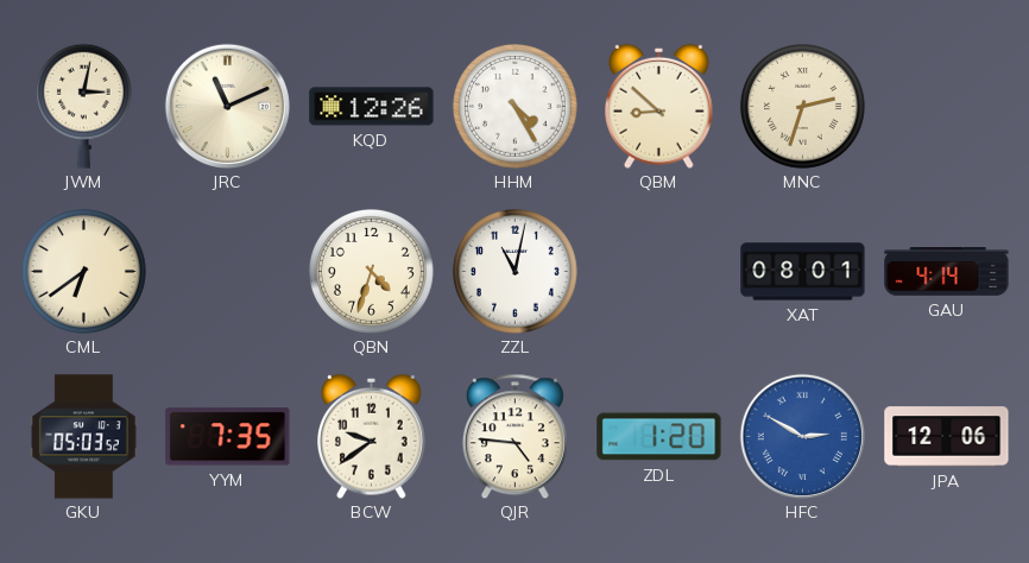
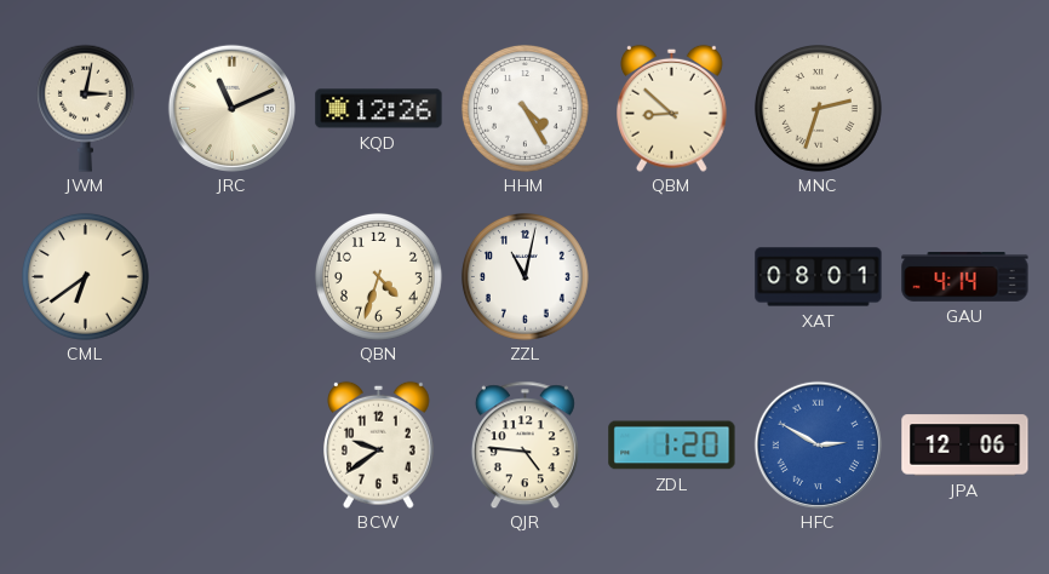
GKU: 05:03 -> none
YYM: 7:35 -> none
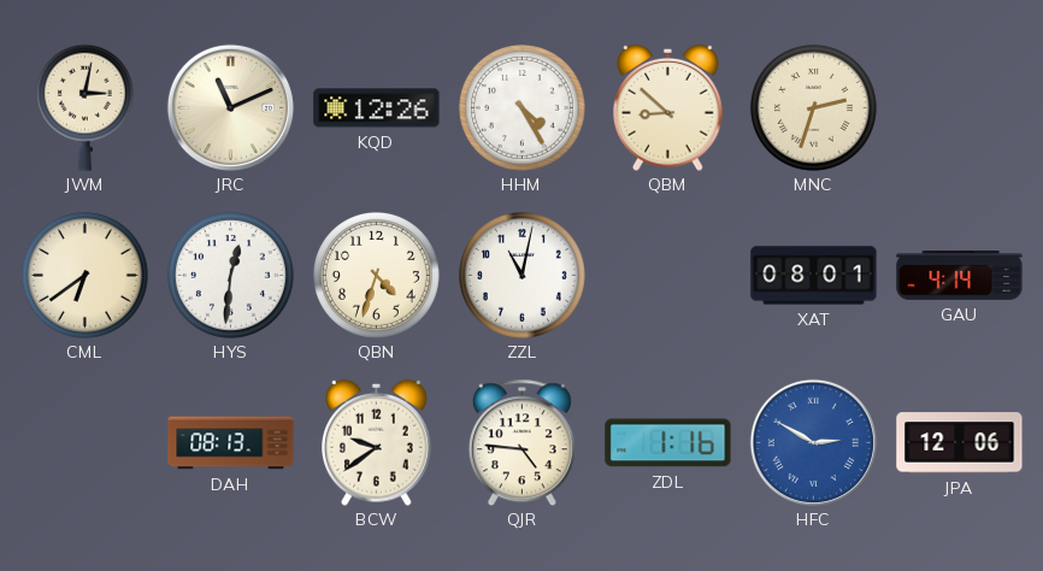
HYS: none -> 12:31
DAH: none -> 08:13
ZDL: 1:20 -> 1:16
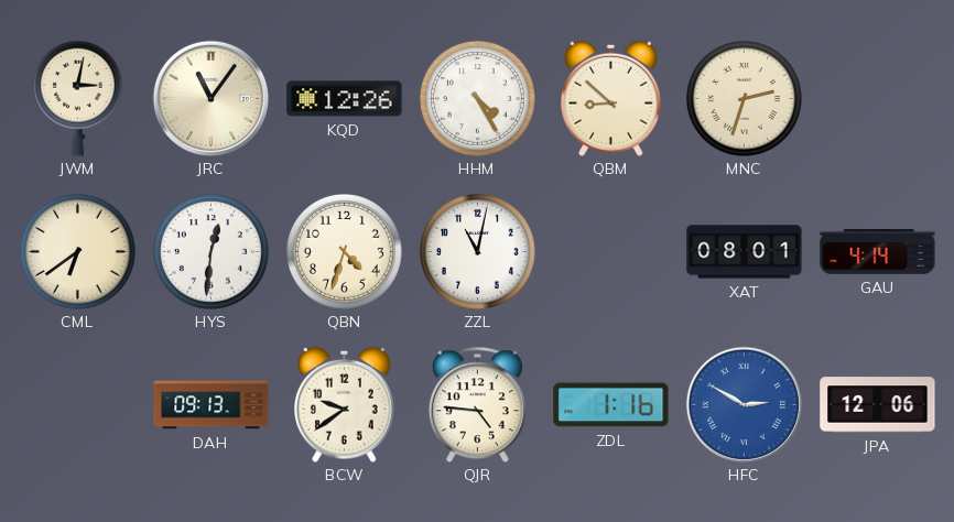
JRC: 11:11 -> 11:06
DAH: 08:13 -> 09:13
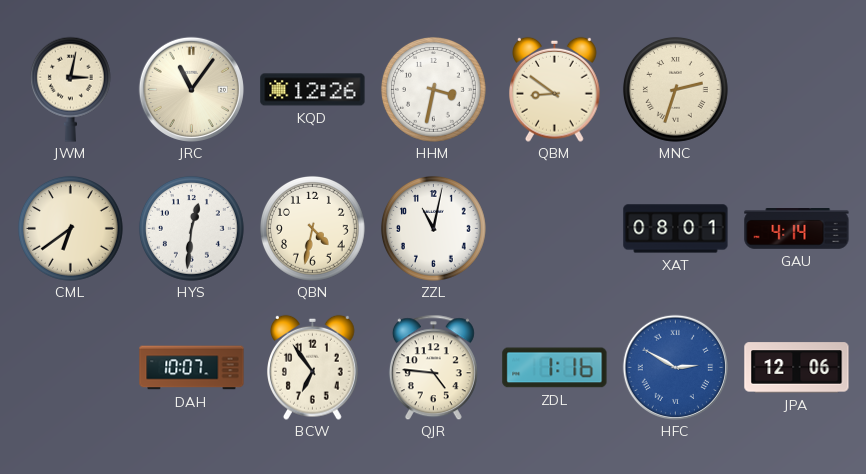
HHM: 4:25 -> 3:32
QBM: 8:52 -> 8:51
QBN: 4:33 -> 4:32
DAH: 09:13 -> 10:07
BCW: 9:39 -> 6:54
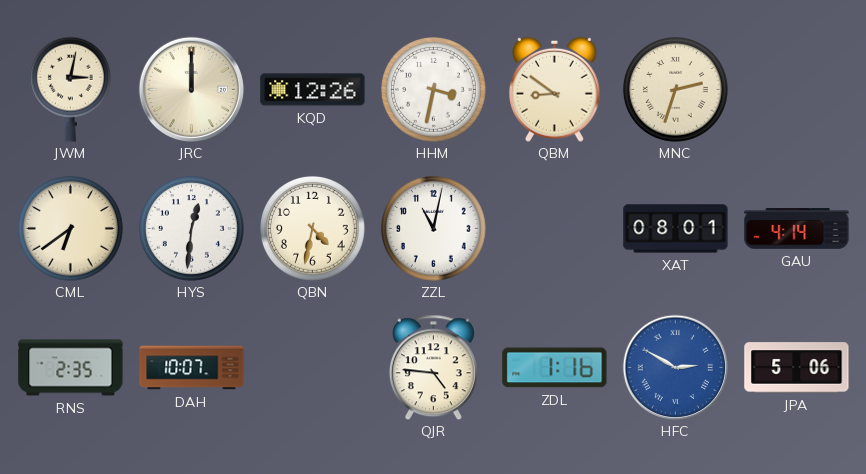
JRC: 11:06 -> 12:00
RNS: none -> 2:35
BCW: 6:54 -> none
JPA: 12:06 -> 5:06
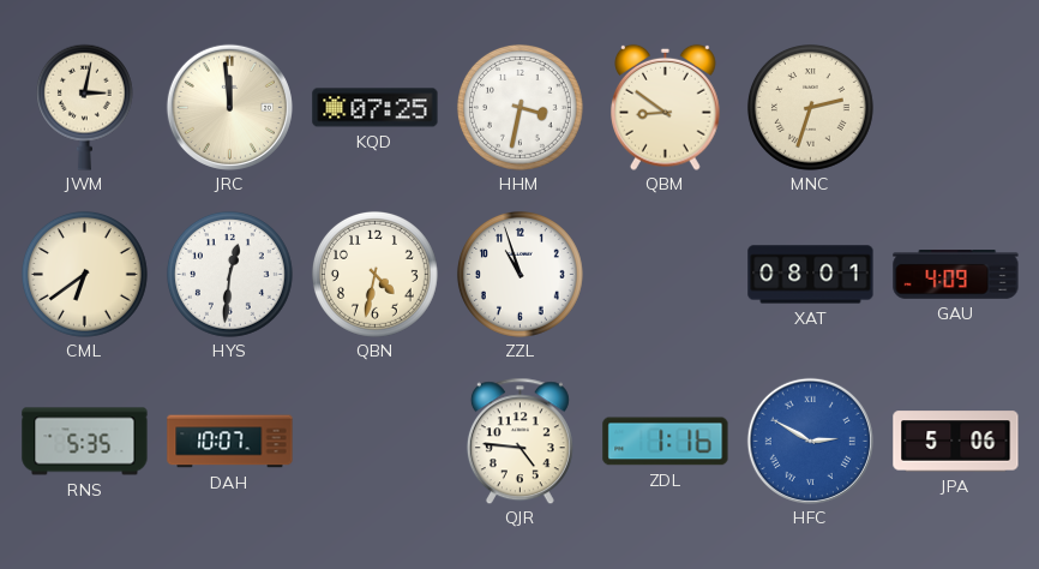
JRC: 12:00 -> 11:59
KQD: 12:26 -> 07:25
ZZL: 11:02 -> 10:57
GAU: 4:14 -> 4:09
RNS: 2:35 -> 5:35
